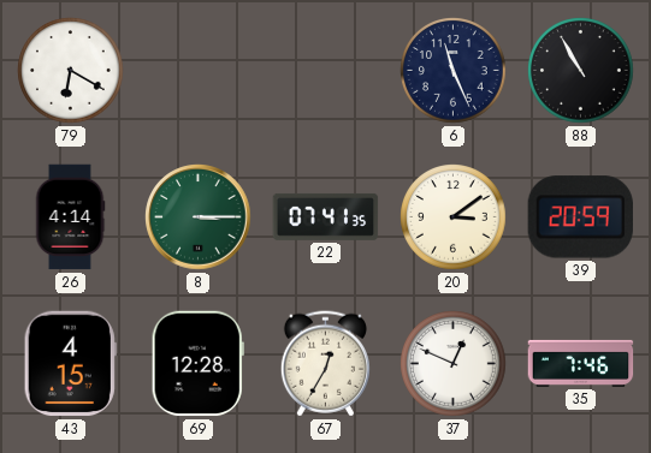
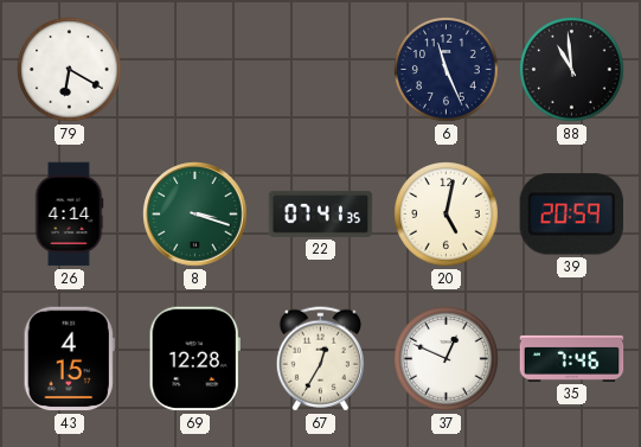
88: 10:55 -> 10:59
8: 3:15 -> 3:18
20: 3:09 -> 5:02
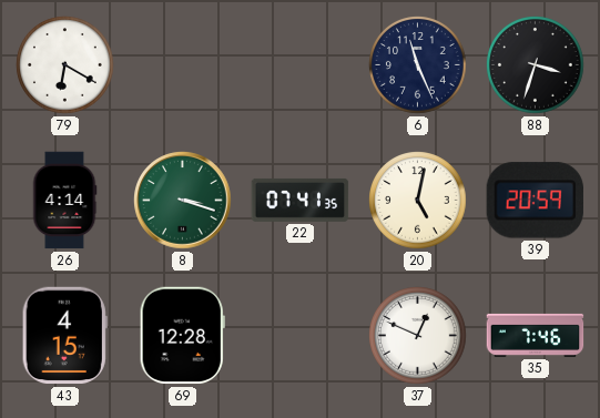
88: 10:59 -> 3:33
67: 12:35 -> none
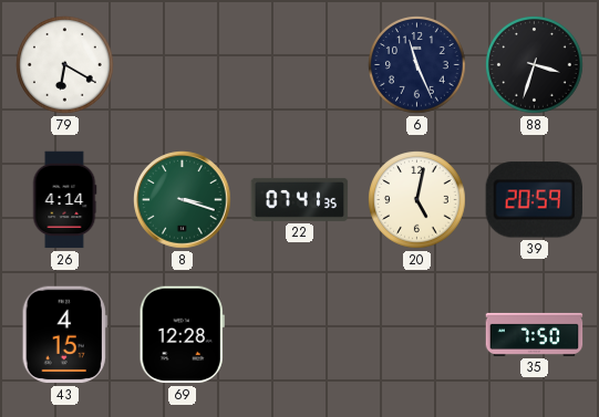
37: 12:49 -> none
35: 7:46 -> 7:50
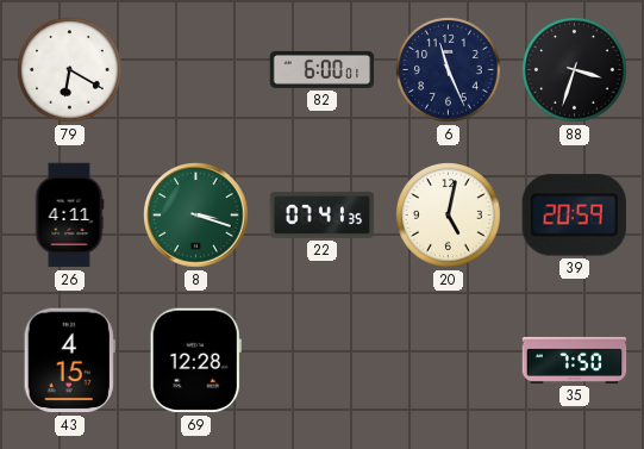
82: none -> 6:00
26: 4:14 -> 4:11
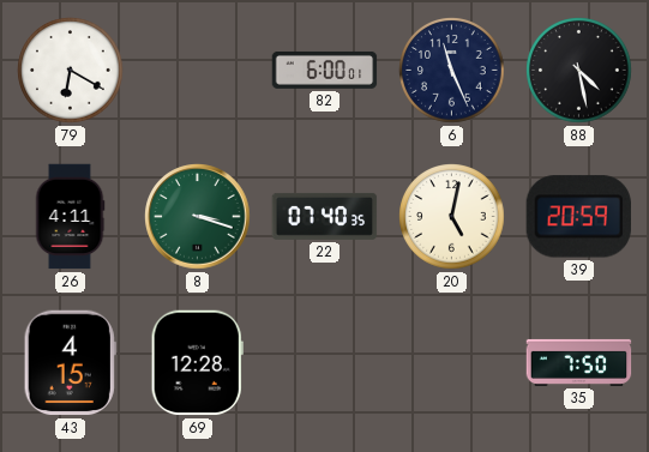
88: 3:33 -> 4:28
22: 07:41 -> 07:40
